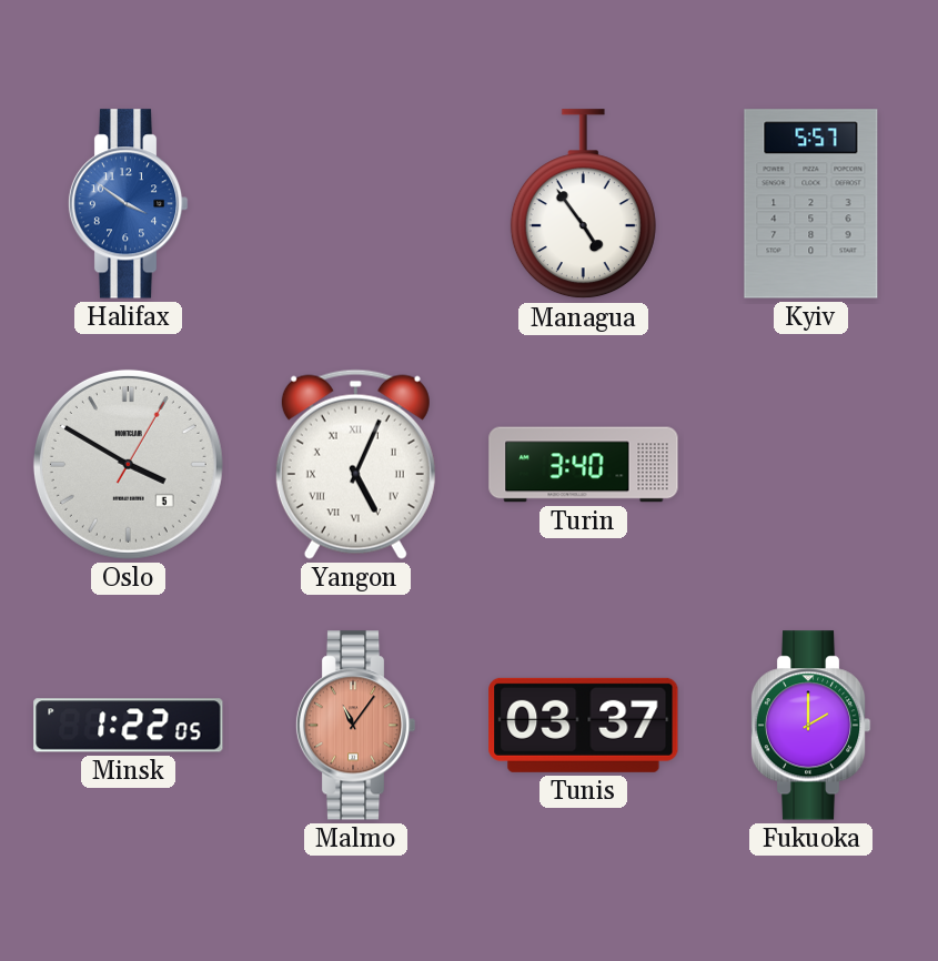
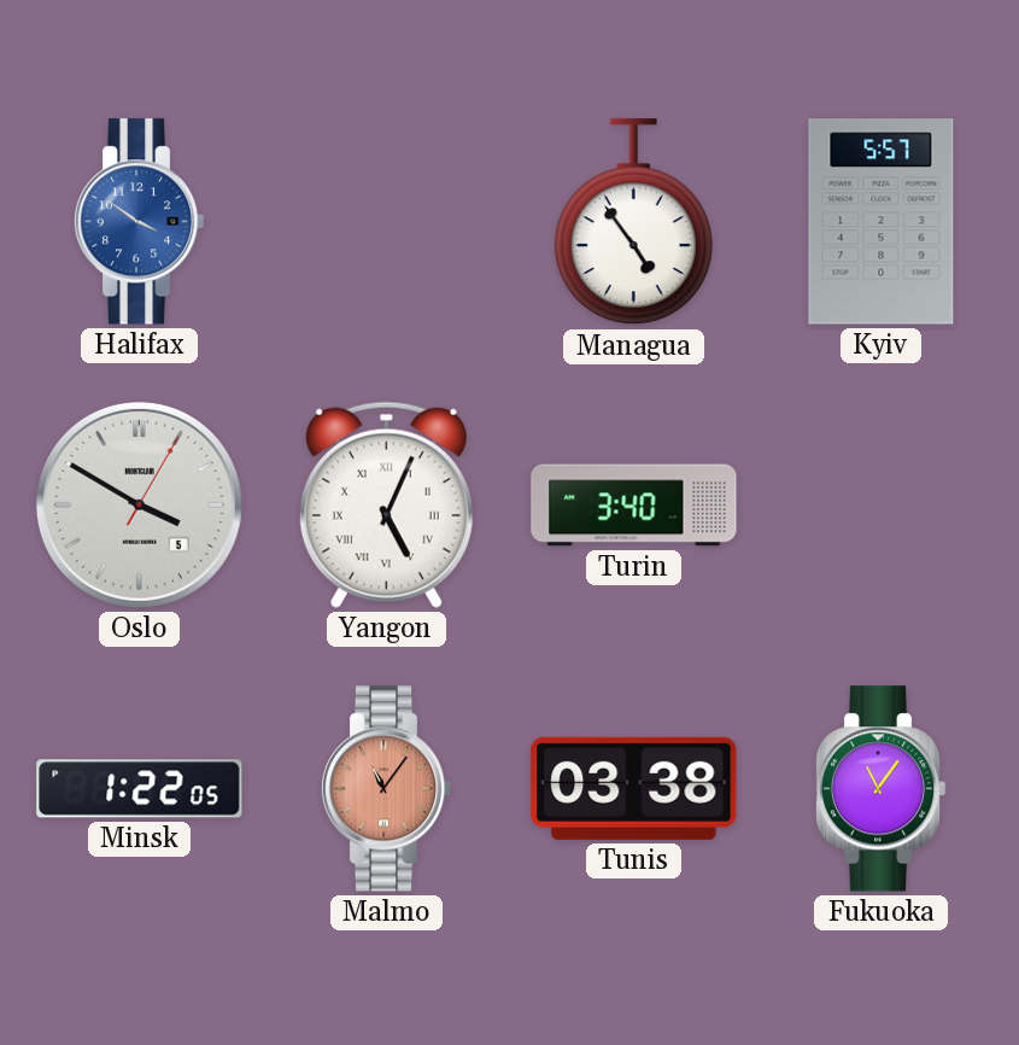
Tunis: 03:37 -> 03:38
Fukuoka: 2:00 -> 11:06
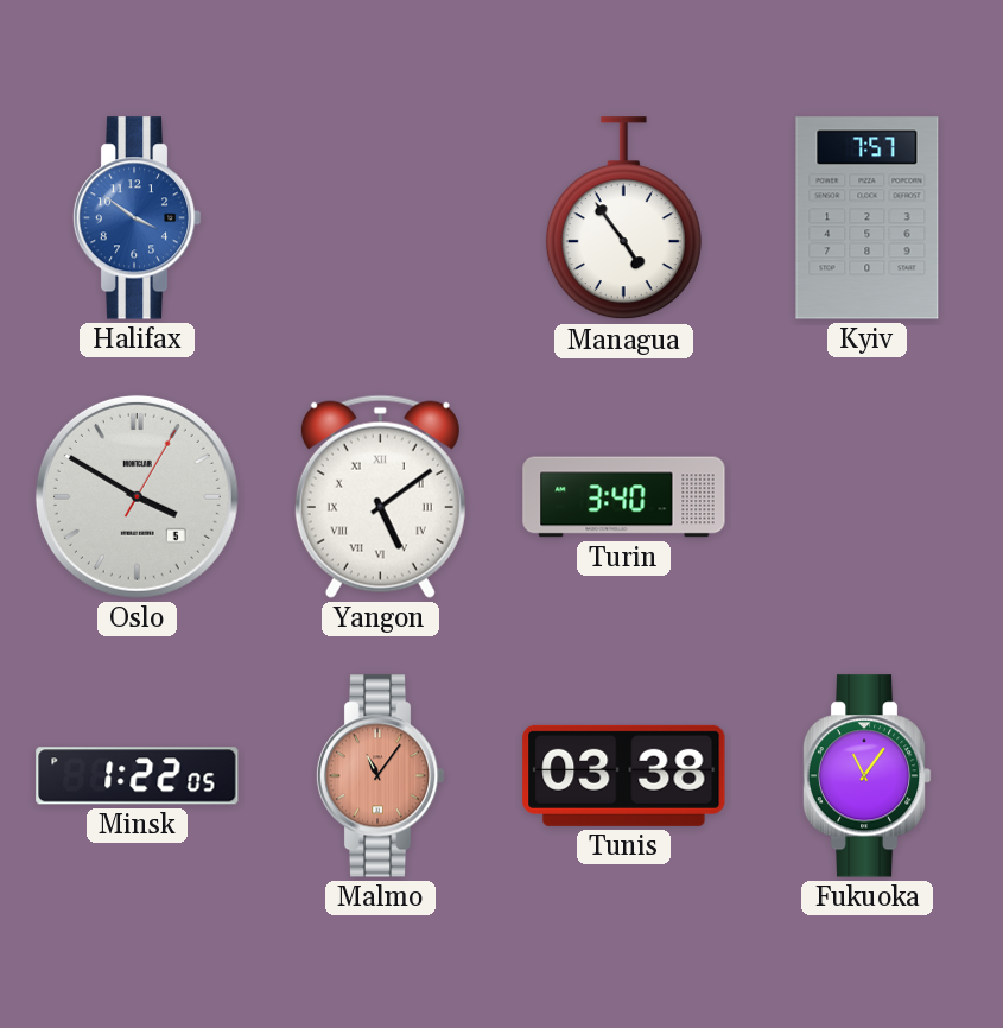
Kyiv: 5:57 -> 7:57
Yangon: 5:04 -> 5:09
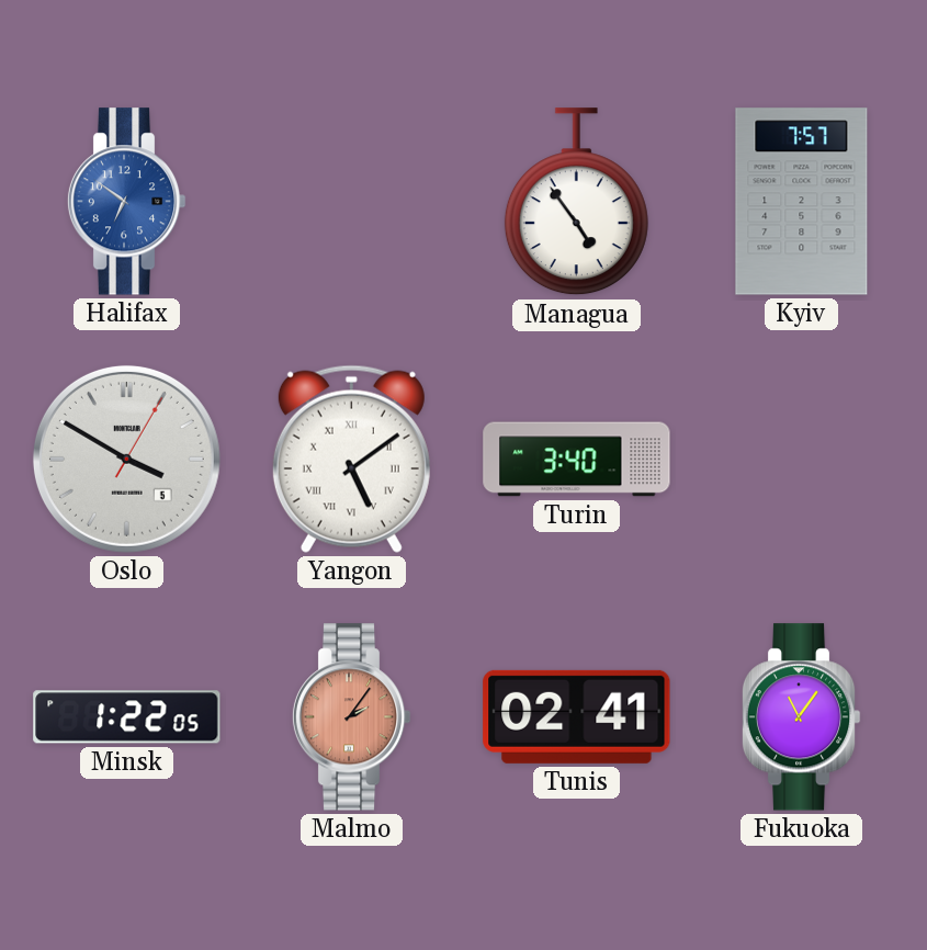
Halifax: 3:51 -> 6:51
Malmo: 11:06 -> 2:06
Tunis: 03:38 -> 02:41
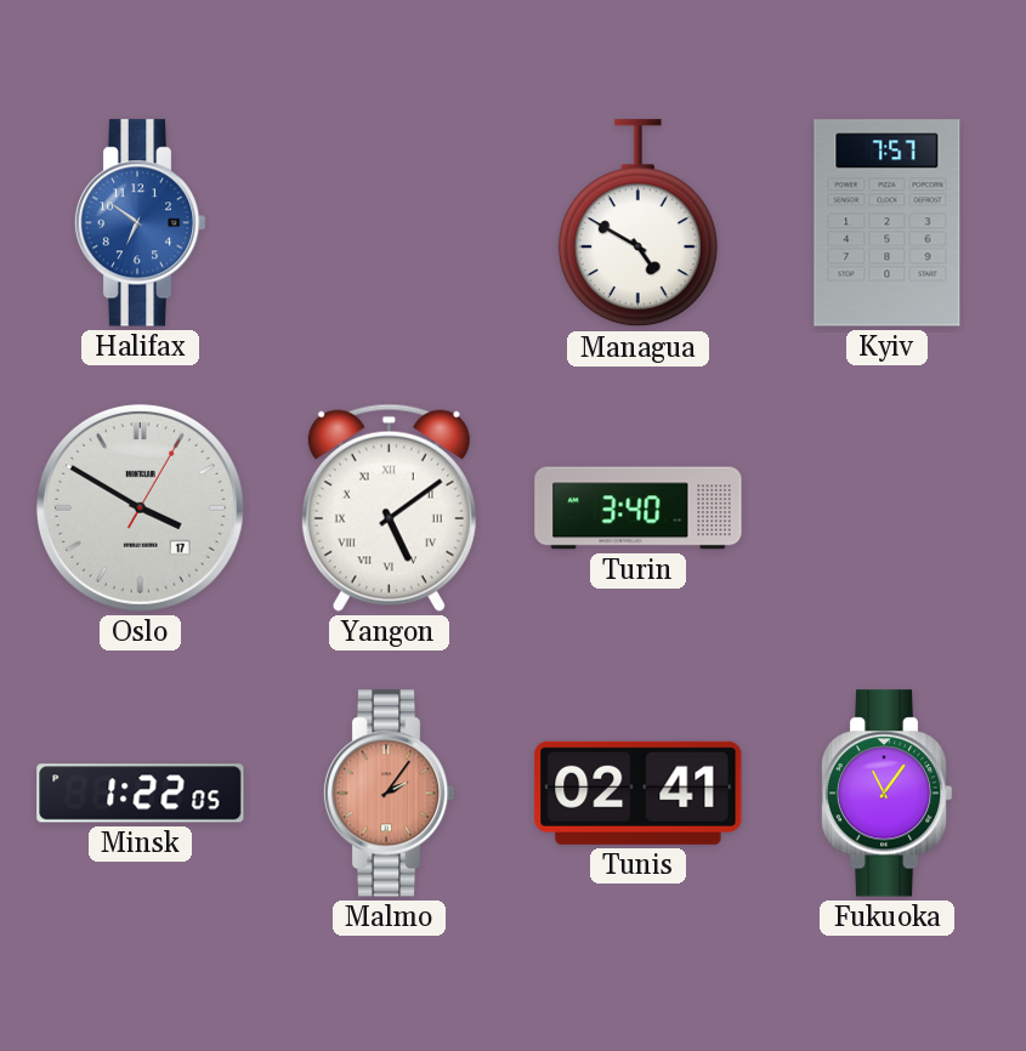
Managua: 4:54 -> 4:50
Oslo date: 5 -> 17
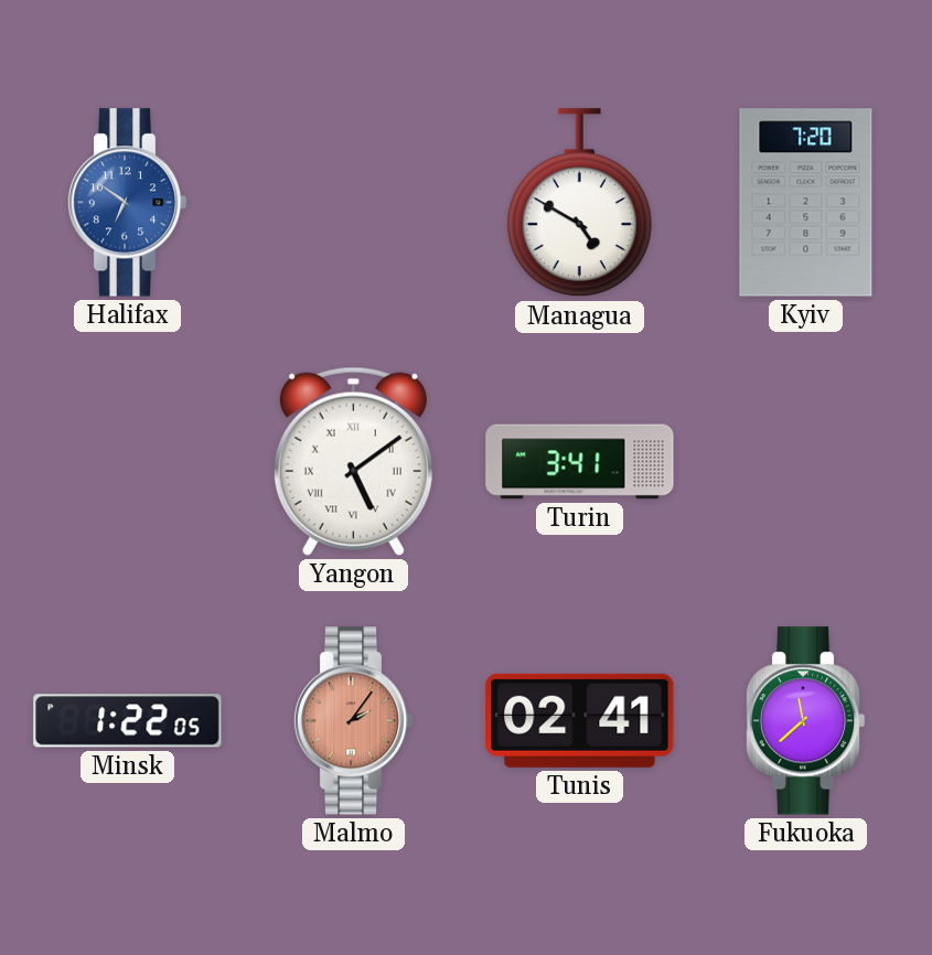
Kyiv: 7:57 -> 7:20
Oslo: 3:50 -> none
Turin: 3:40 -> 3:41
Fukuoka: 11:06 -> 11:38
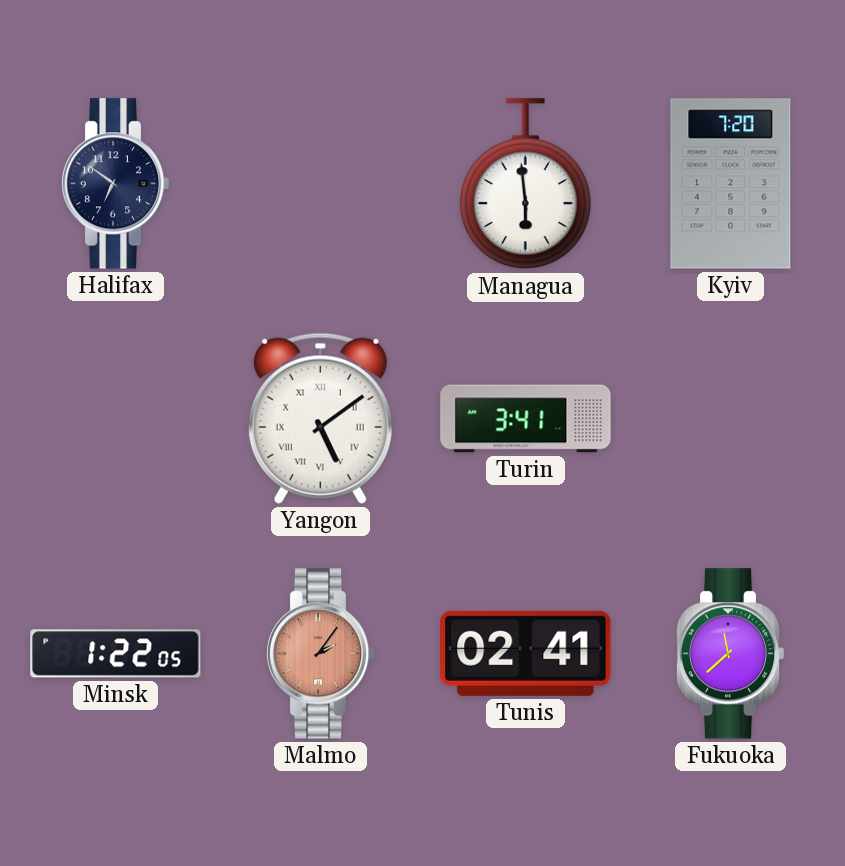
Halifax dial: blue -> navy
Managua: 4:50 -> 5:59
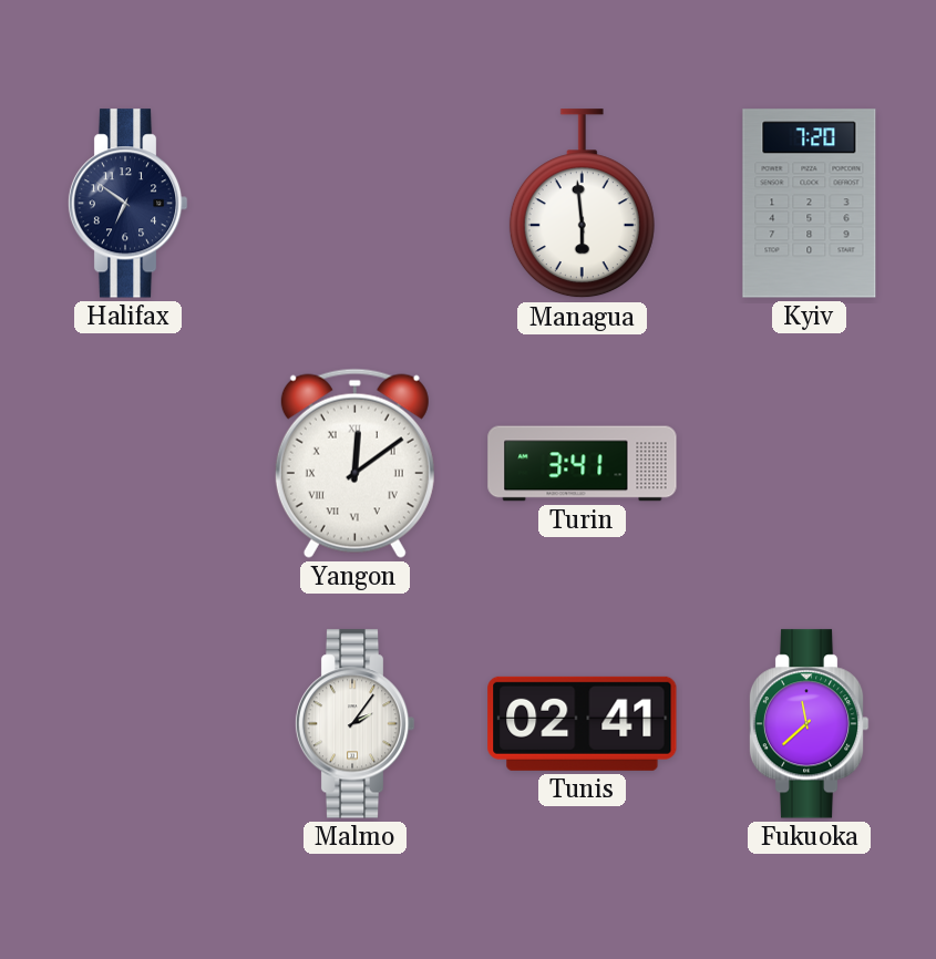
Yangon: 5:09 -> 12:09
Minsk: 1:22 -> none
Malmo dial: salmon -> white
